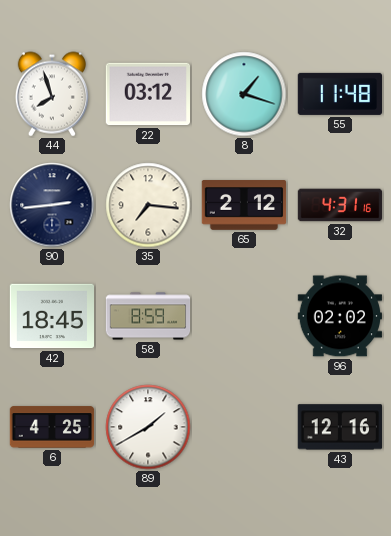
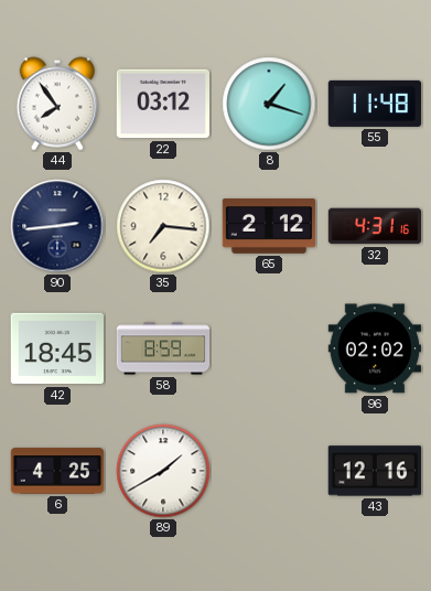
44: 7:57 -> 7:54
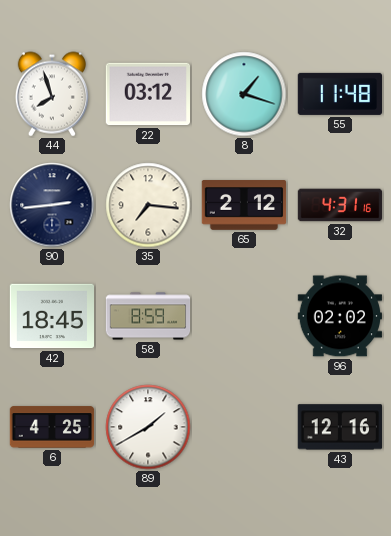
44: 7:54 -> 7:57
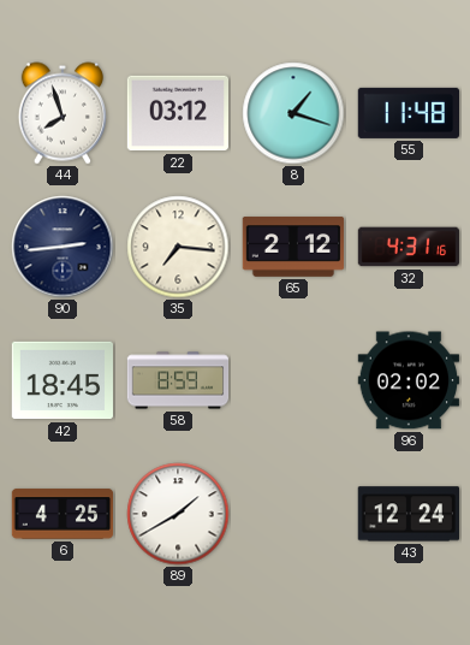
43: 12:16 -> 12:24
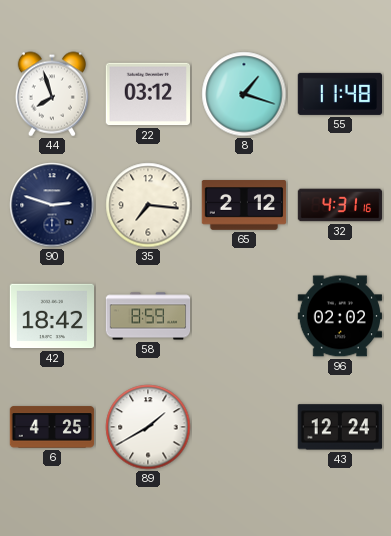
90: 2:44 -> 2:48
42: 18:45 -> 18:42
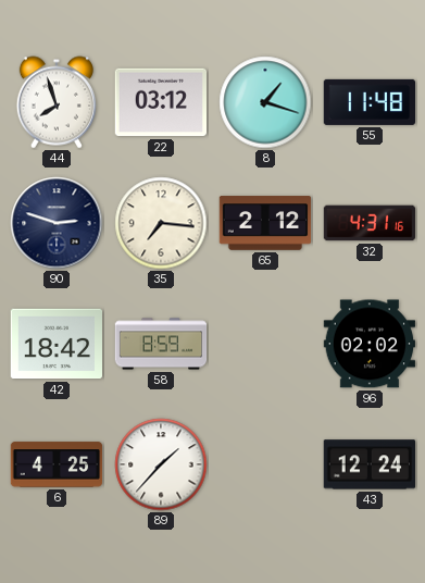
89: 1:40 -> 1:37
